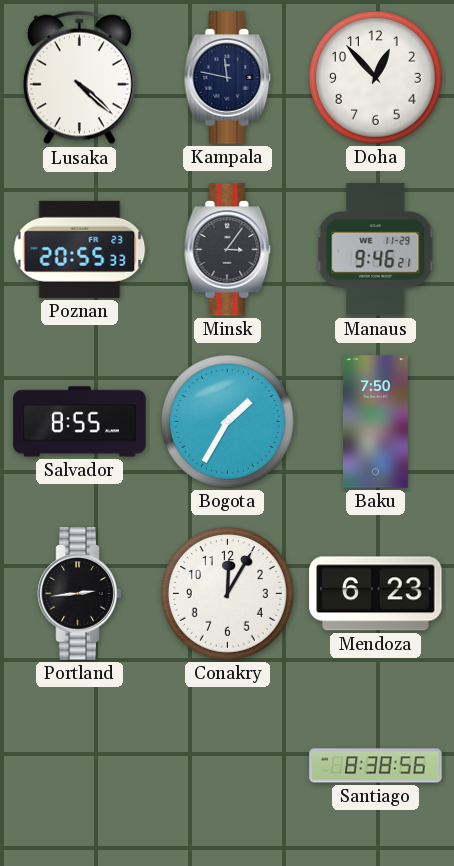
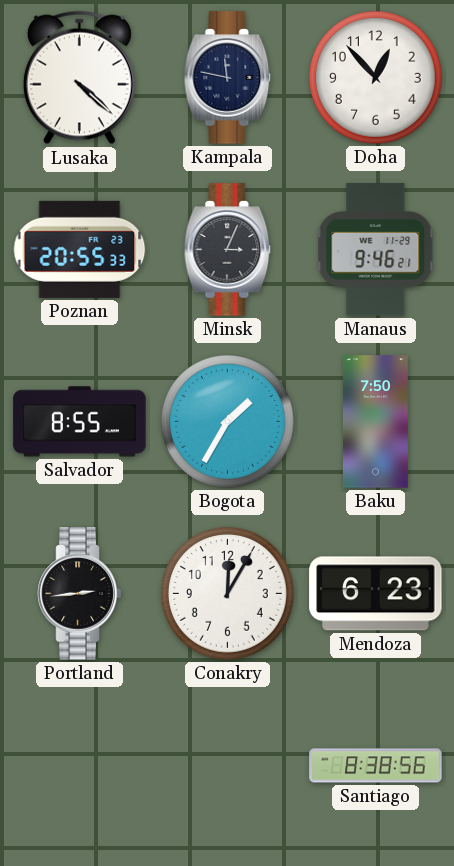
Minsk: 3:06 -> 3:04
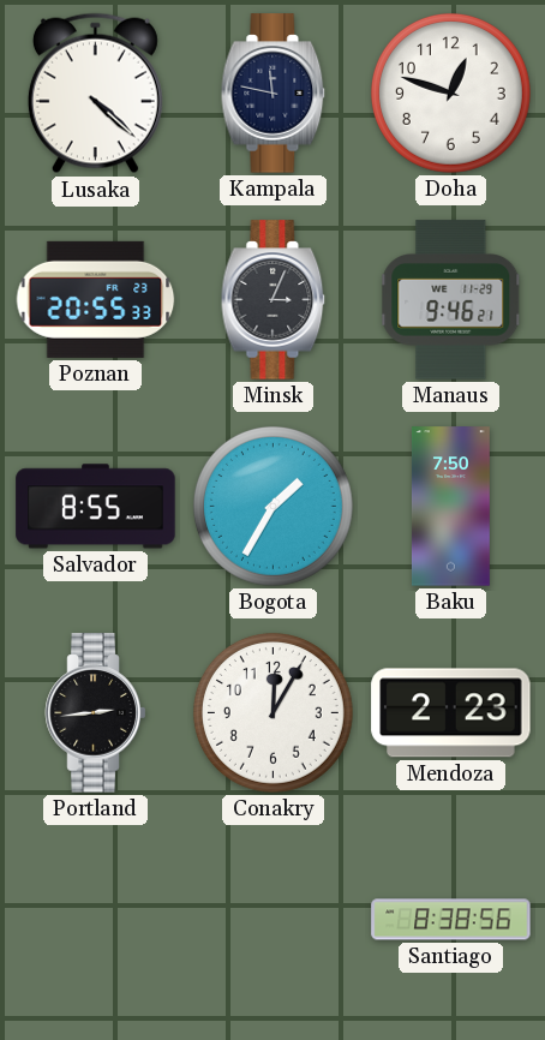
Doha: 12:53 -> 12:48
Mendoza: 6:23 -> 2:23
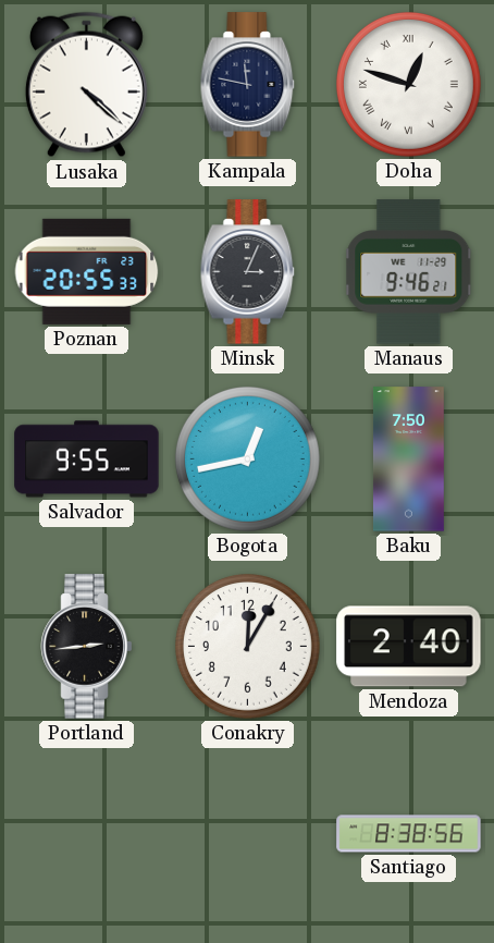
Doha numerals: Arabic -> Roman
Salvador: 8:55 -> 9:55
Bogota: 1:35 -> 12:43
Mendoza: 2:23 -> 2:40
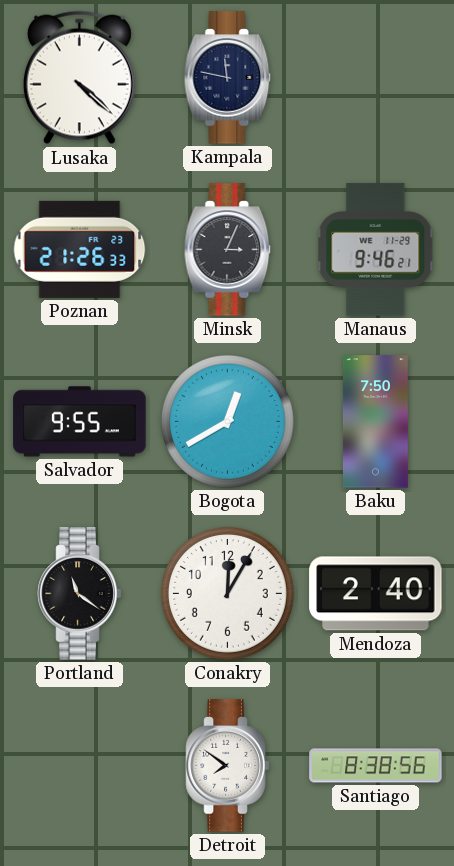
Doha: 12:48 -> none
Poznan: 20:55 -> 21:26
Bogota: 12:43 -> 12:40
Portland: 2:44 -> 11:21
Detroit: none -> 7:51
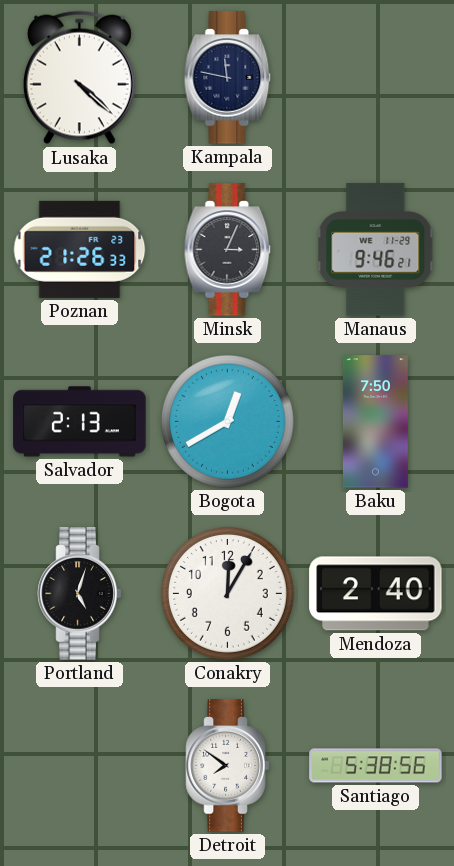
Salvador: 9:55 -> 2:13
Portland: 11:21 -> 5:03
Santiago: 8:38 -> 5:38
